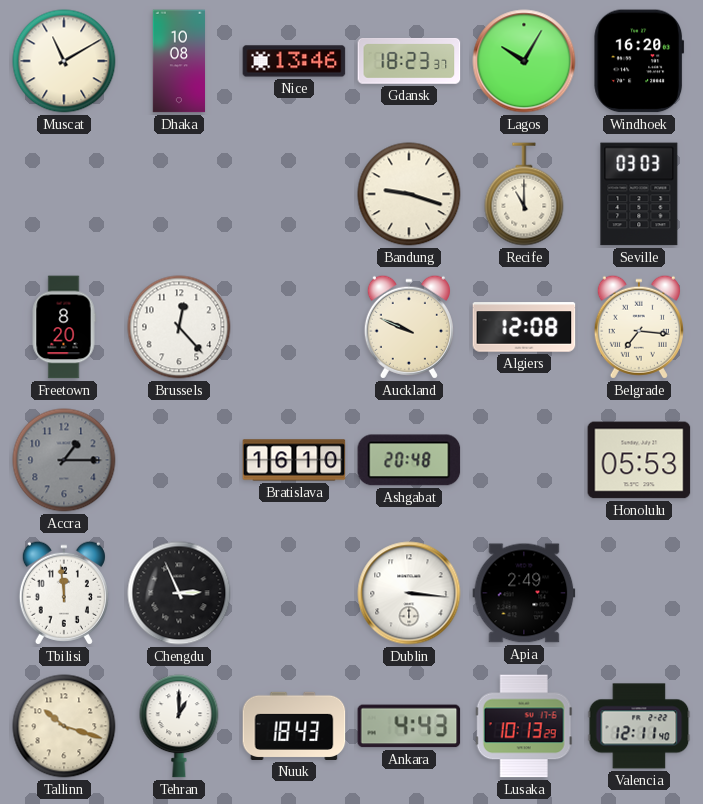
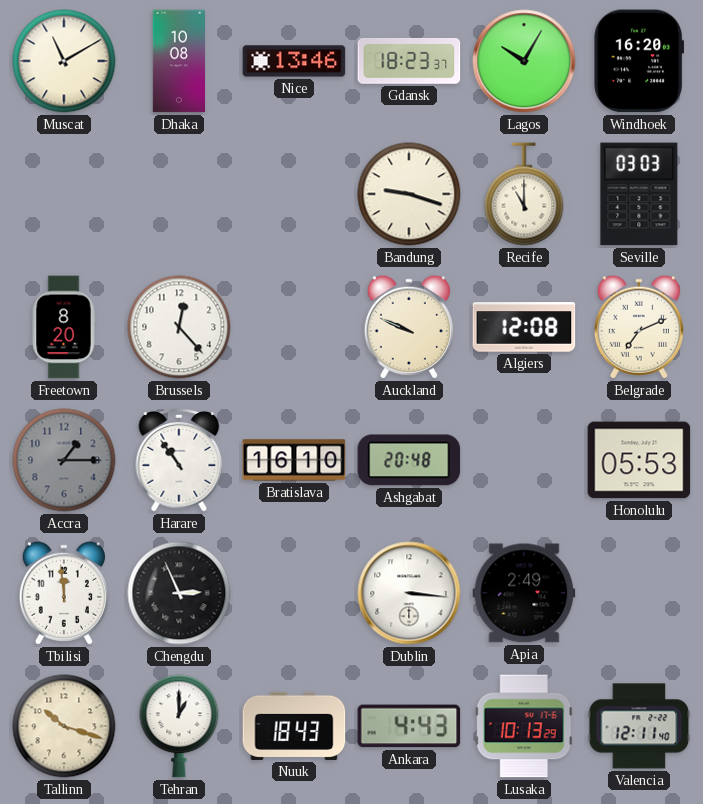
Belgrade: 7:16 -> 7:11
Harare: none -> 10:54
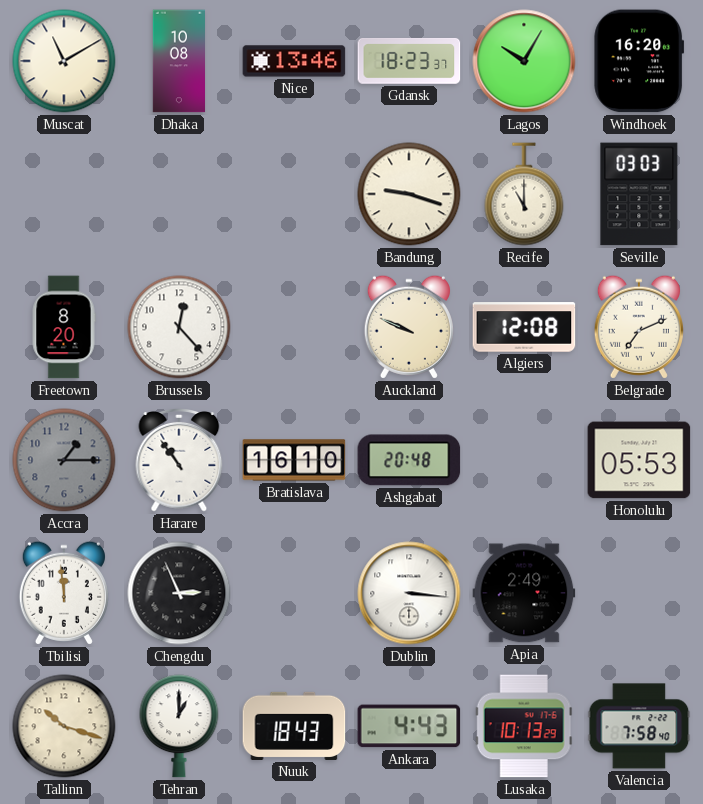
Valencia: 12:11 -> 7:58
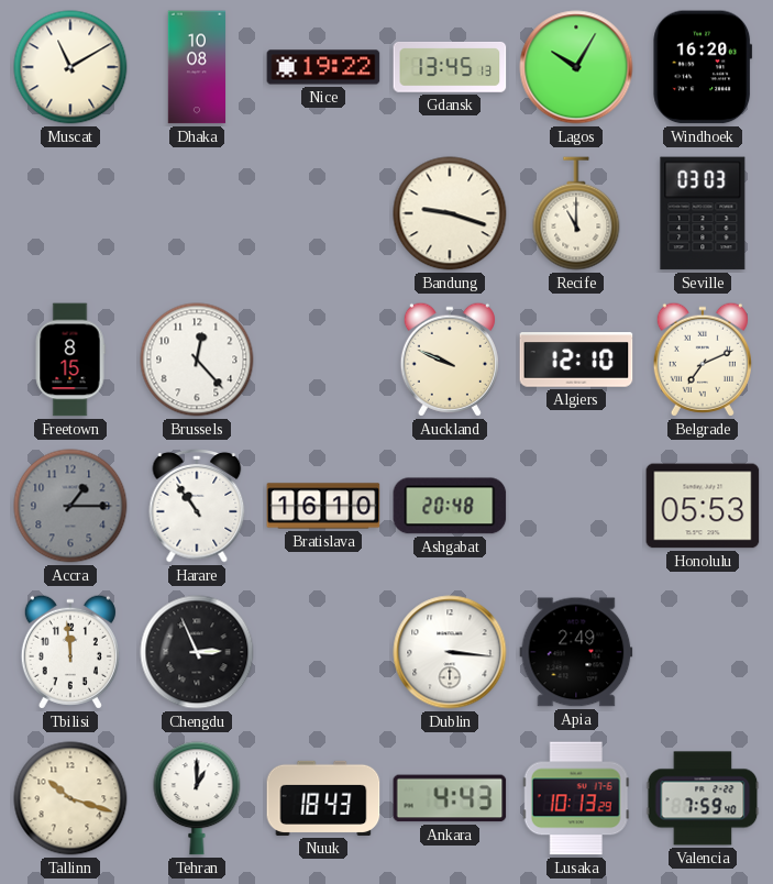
Nice: 13:46 -> 19:22
Gdansk: 18:23 -> 13:45
Freetown: 8:20 -> 8:15
Algiers: 12:08 -> 12:10
Valencia: 7:58 -> 7:59
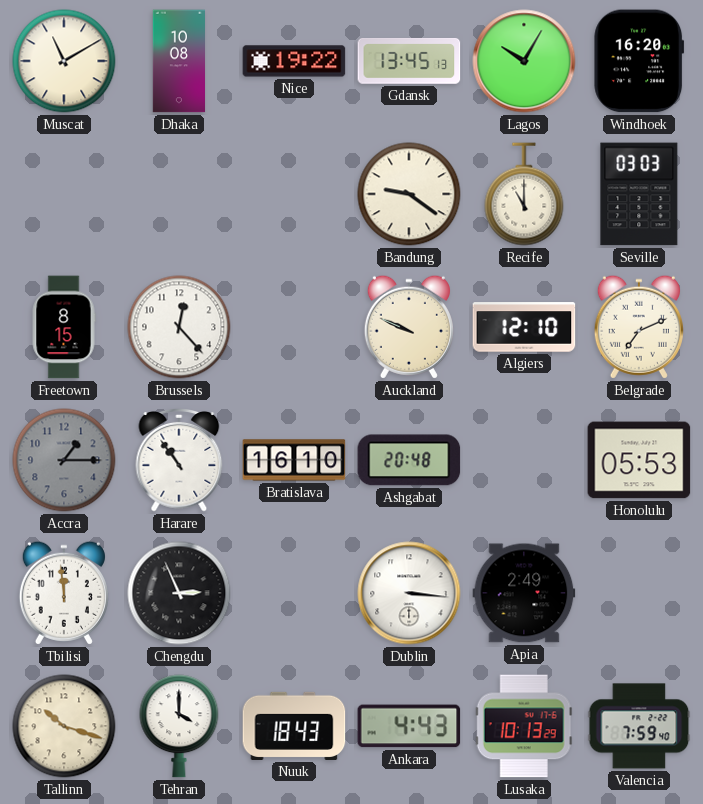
Bandung: 9:18 -> 9:21
Tehran: 1:00 -> 4:00
